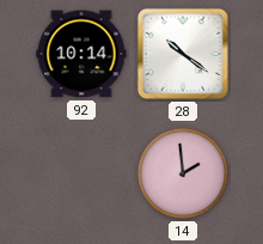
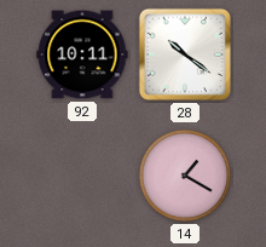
92: 10:14 -> 10:11
14: 1:59 -> 1:20
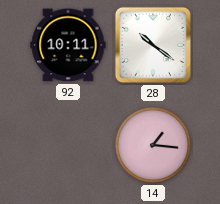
14: 1:20 -> 1:16
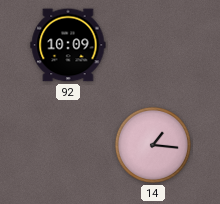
92: 10:11 -> 10:09
28: 10:21 -> none
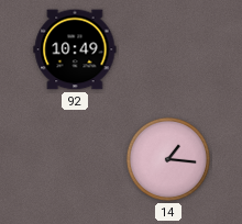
92: 10:09 -> 10:49
